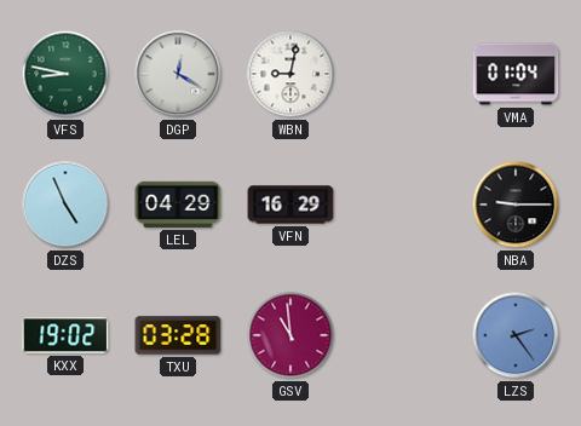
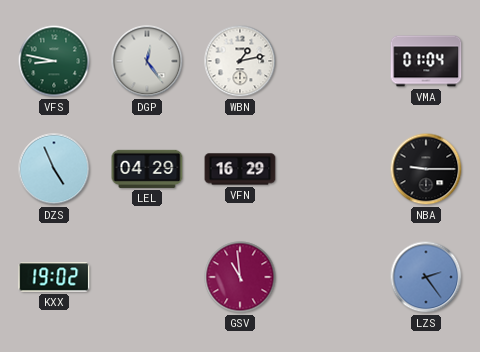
DGP: 12:20 -> 12:24
WBN: 9:02 -> 1:13
TXU: 03:28 -> none
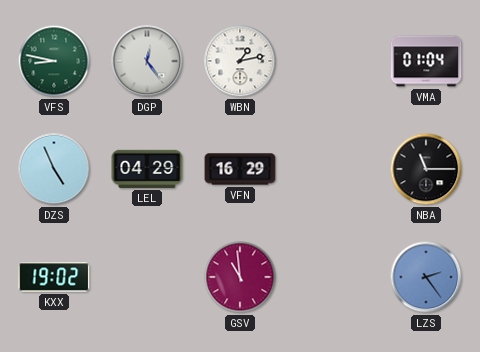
NBA: 9:15 -> 11:15
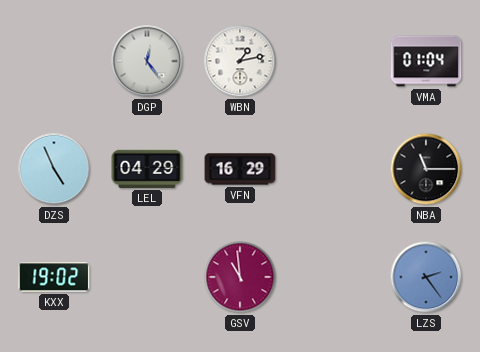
VFS: 8:47 -> none
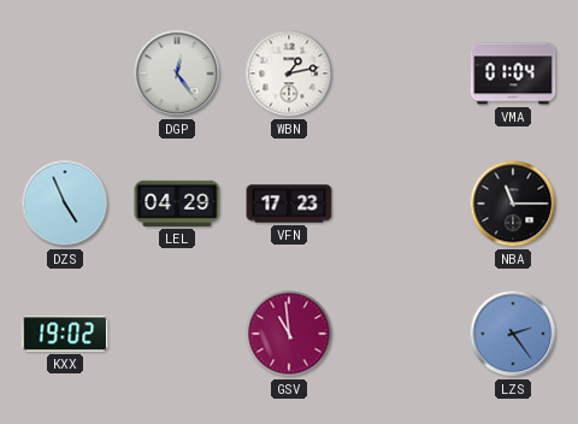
VFN: 16:29 -> 17:23
